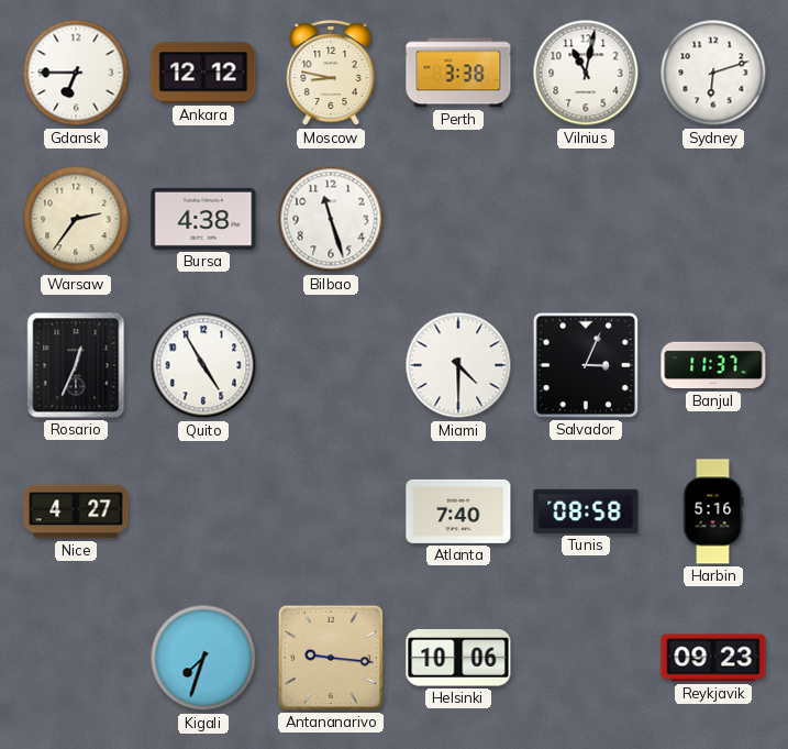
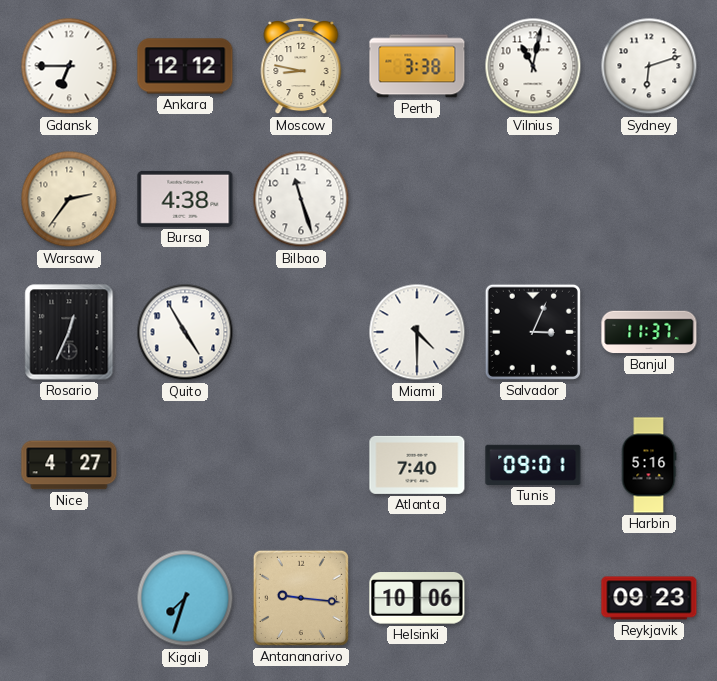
Tunis: 08:58 -> 09:01
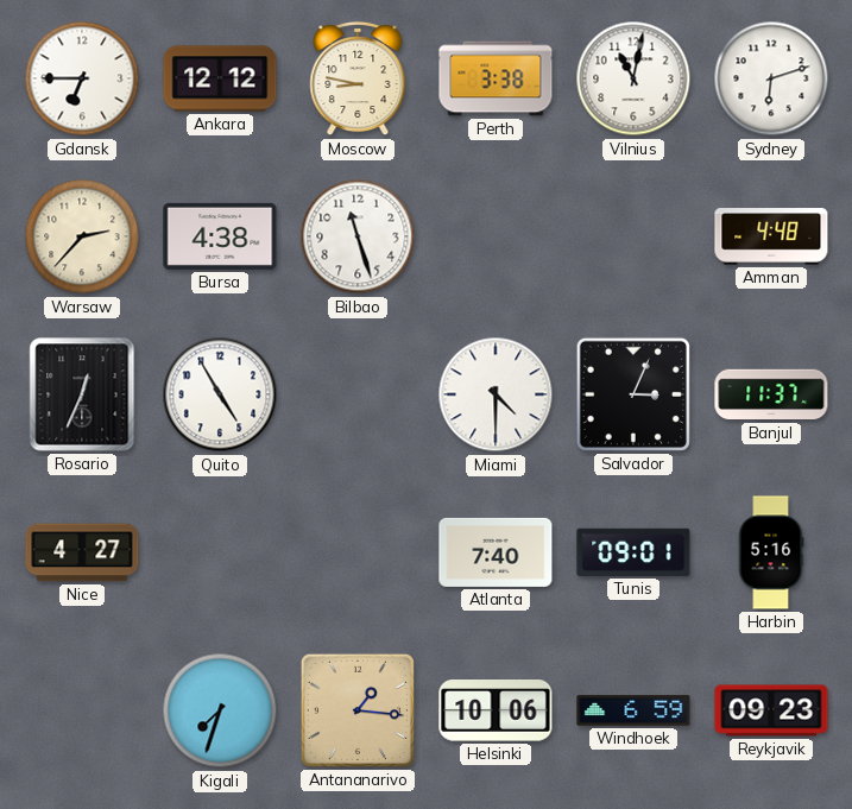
Warsaw: 2:36 -> 2:37
Amman: none -> 4:48
Antananarivo: 9:16 -> 1:16
Windhoek: none -> 6:59
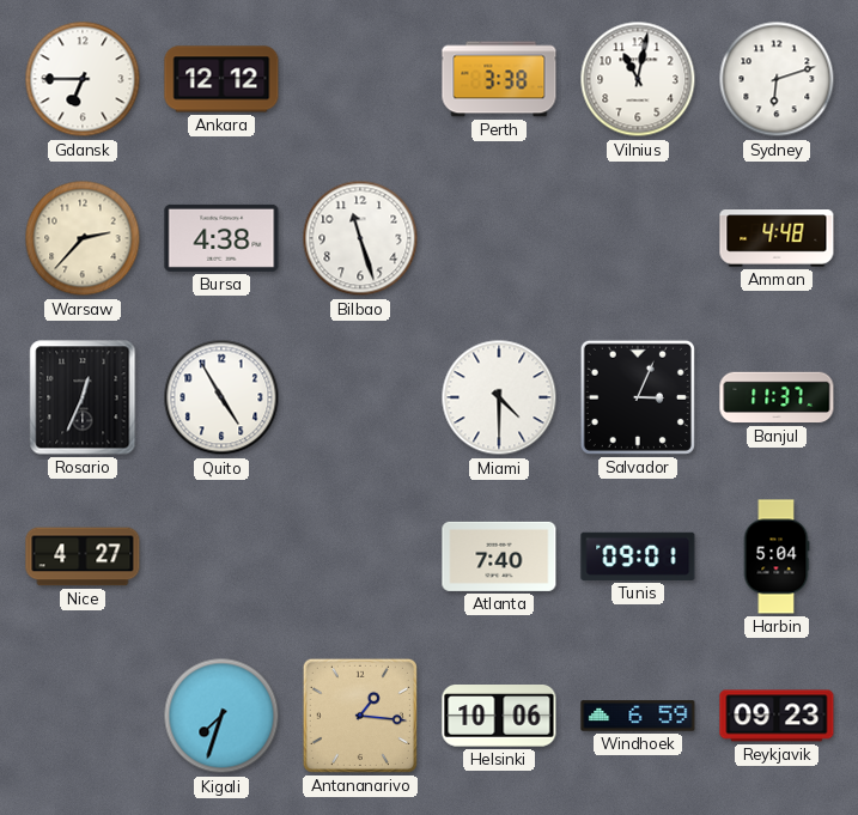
Moscow: 8:47 -> none
Harbin: 5:16 -> 5:04
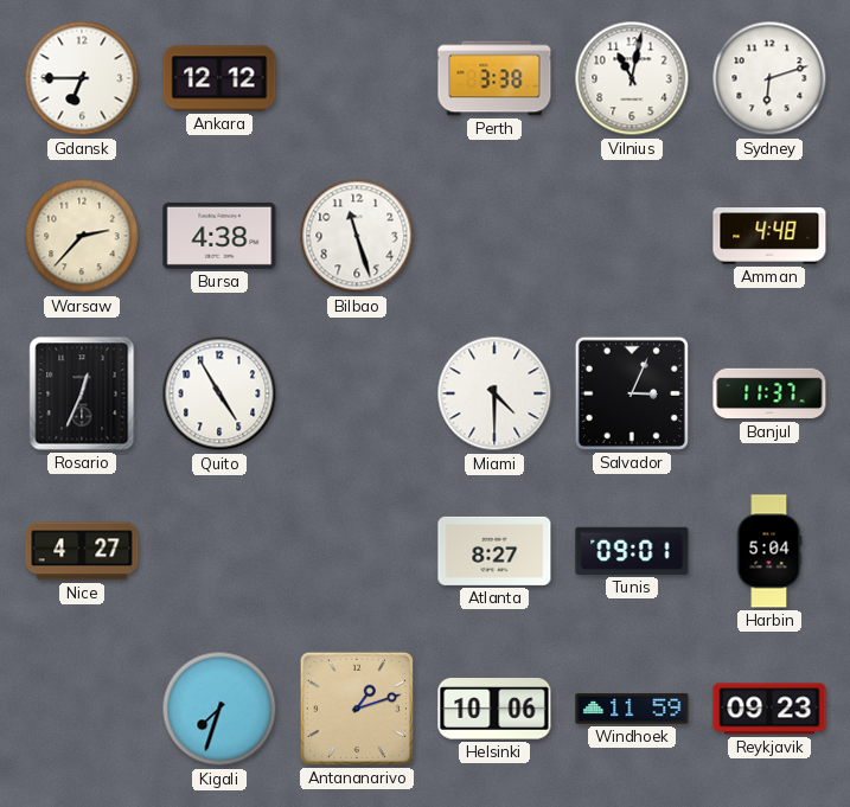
Atlanta: 7:40 -> 8:27
Antananarivo: 1:16 -> 1:12
Windhoek: 6:59 -> 11:59
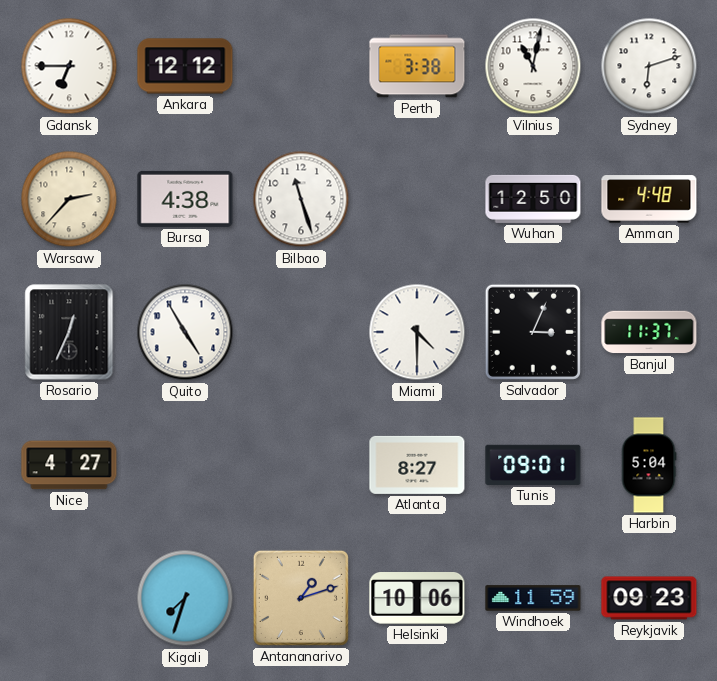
Wuhan: none -> 12:50
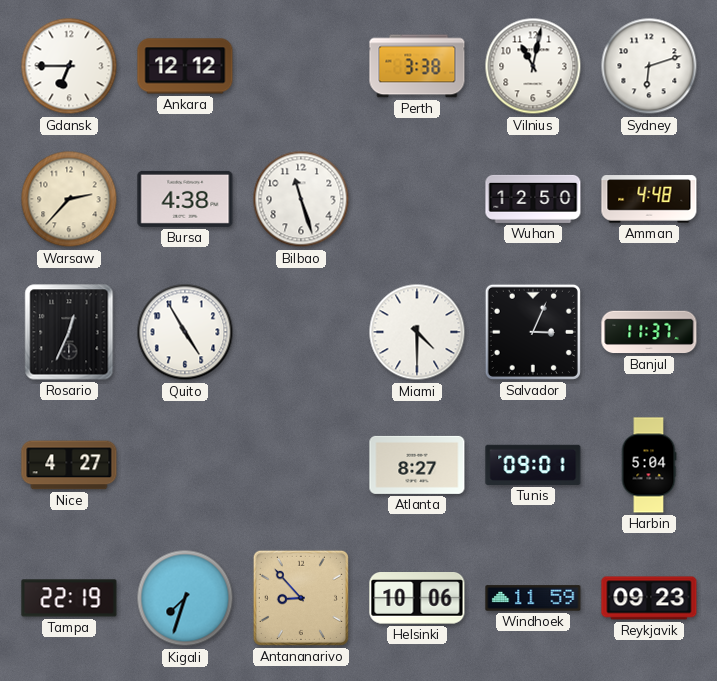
Tampa: none -> 22:19
Antananarivo: 1:12 -> 8:53
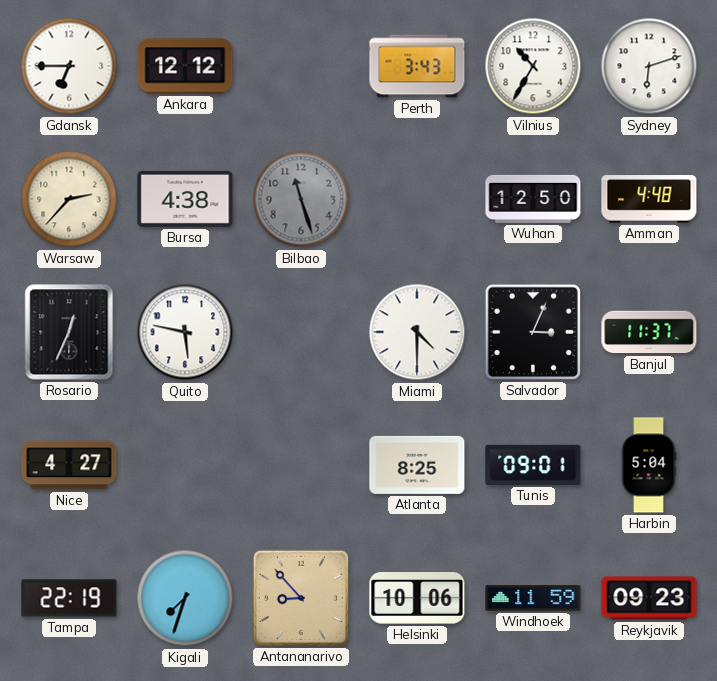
Perth: 3:38 -> 3:43
Vilnius: 11:02 -> 10:35
Bilbao dial: white -> grey
Quito: 4:55 -> 5:47
Atlanta: 8:27 -> 8:25
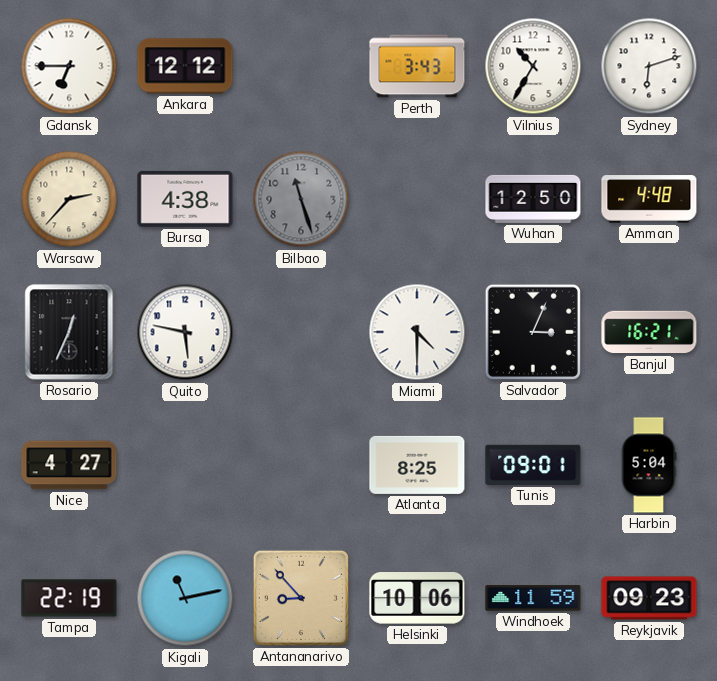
Banjul: 11:37 -> 16:21
Kigali: 7:33 -> 11:13
